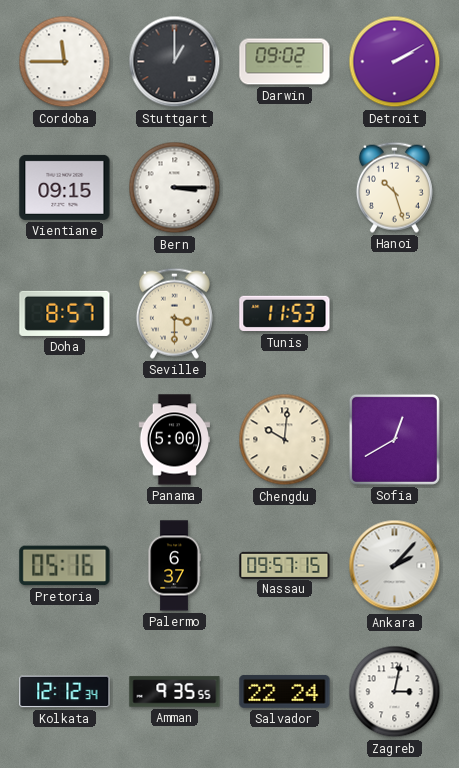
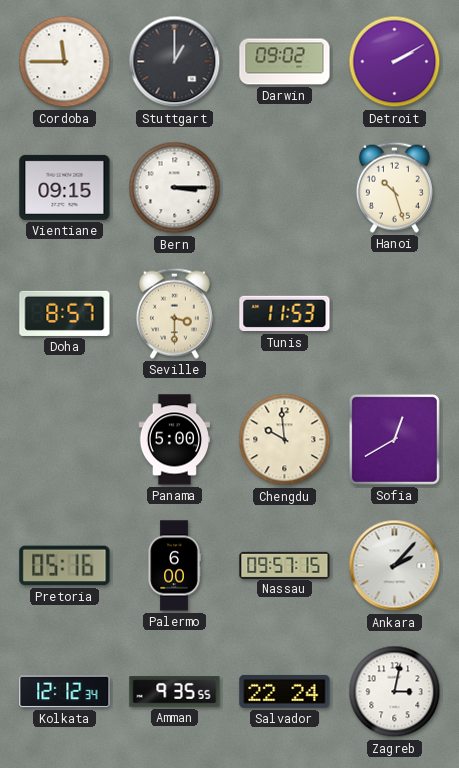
Chengdu: 10:01 -> 9:59
Palermo: 6:37 -> 6:00
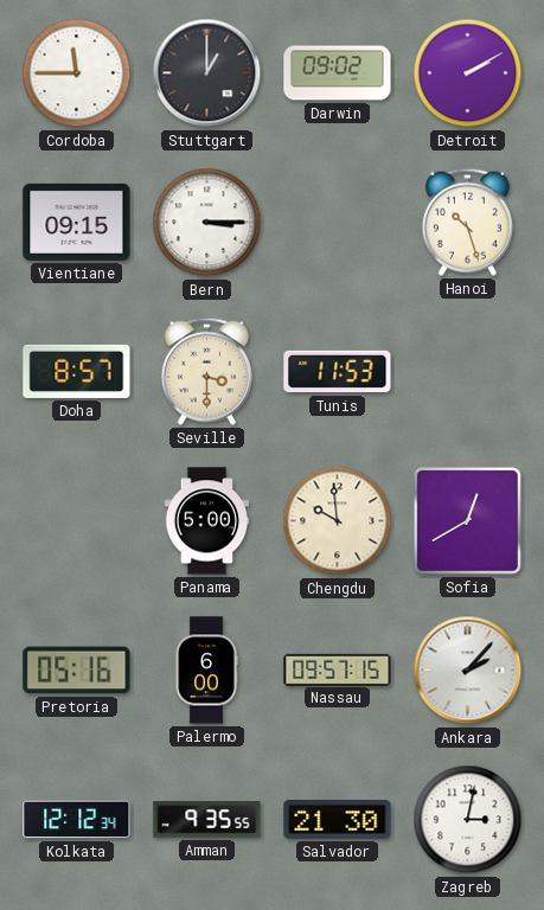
Salvador: 22:24 -> 21:30
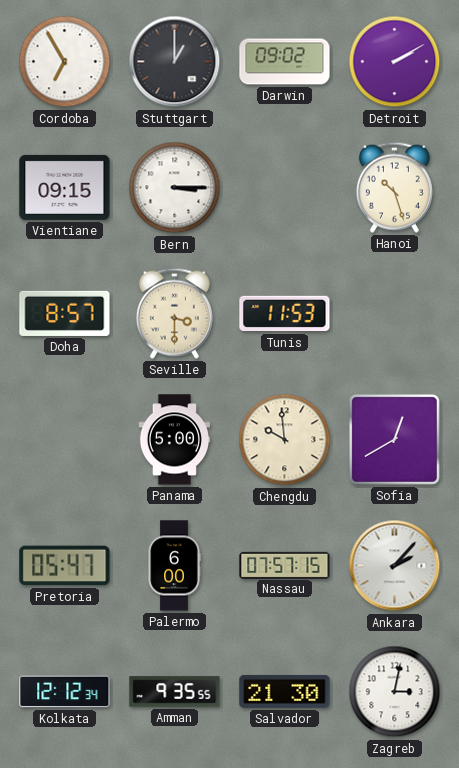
Cordoba: 11:45 -> 6:55
Pretoria: 05:16 -> 05:47
Nassau: 09:57 -> 07:57
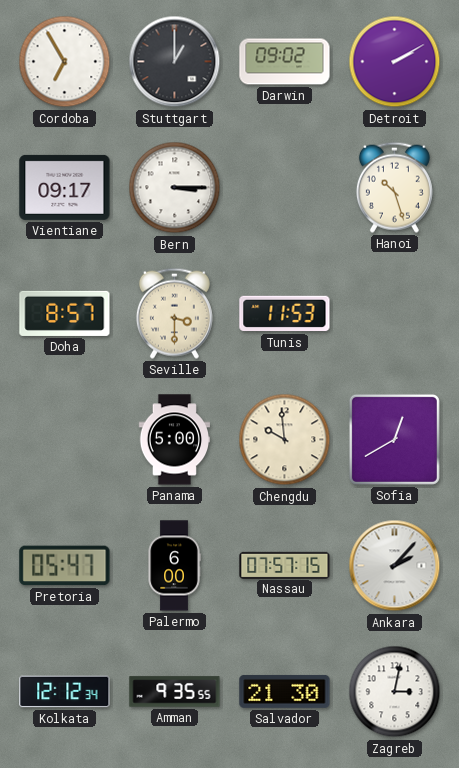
Vientiane: 09:15 -> 09:17
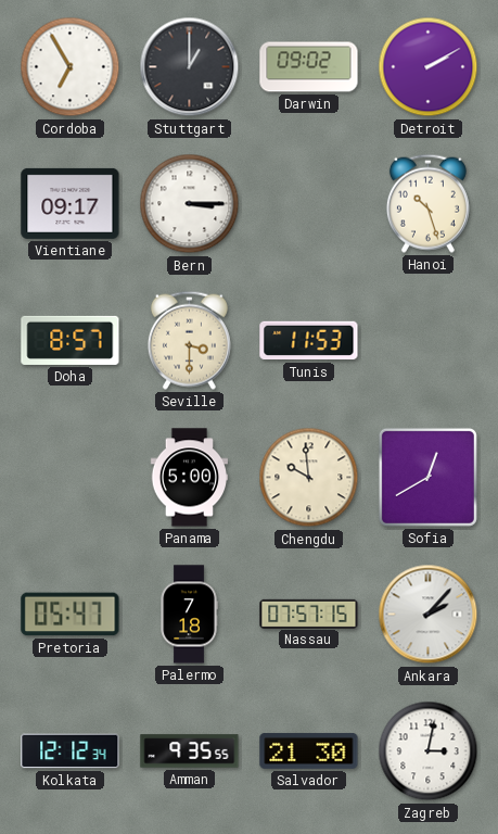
Palermo: 6:00 -> 7:18
